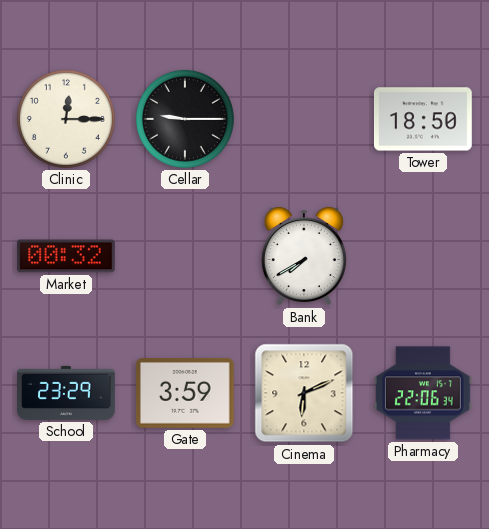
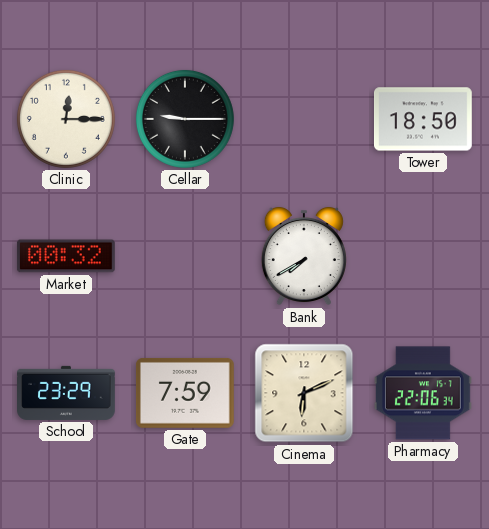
Gate: 3:59 -> 7:59
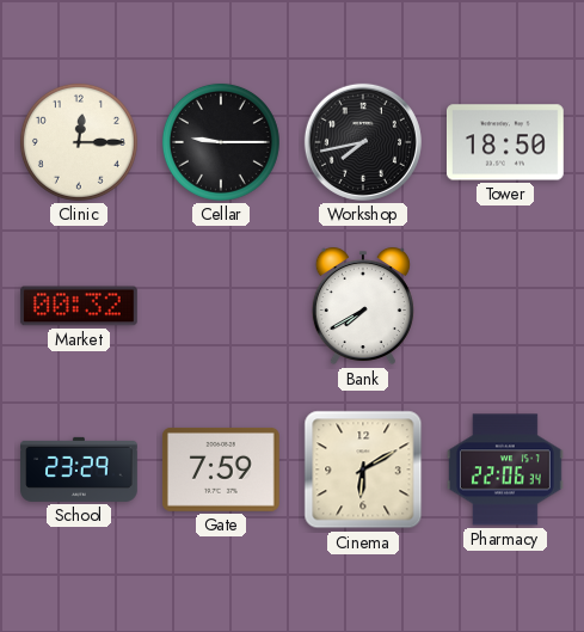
Workshop: none -> 7:43
Cinema: 6:11 -> 6:10
